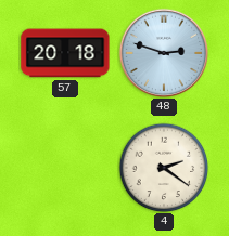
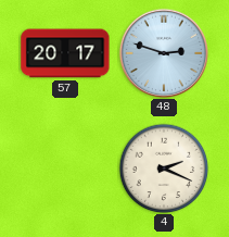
57: 20:18 -> 20:17
4: 2:21 -> 2:19
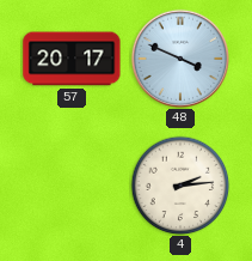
48: 2:48 -> 3:49
4: 2:19 -> 2:14
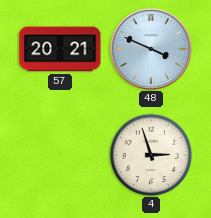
57: 20:17 -> 20:21
4: 2:14 -> 2:57
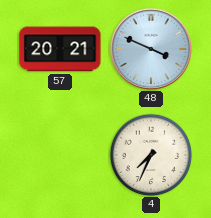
4: 2:57 -> 7:34
